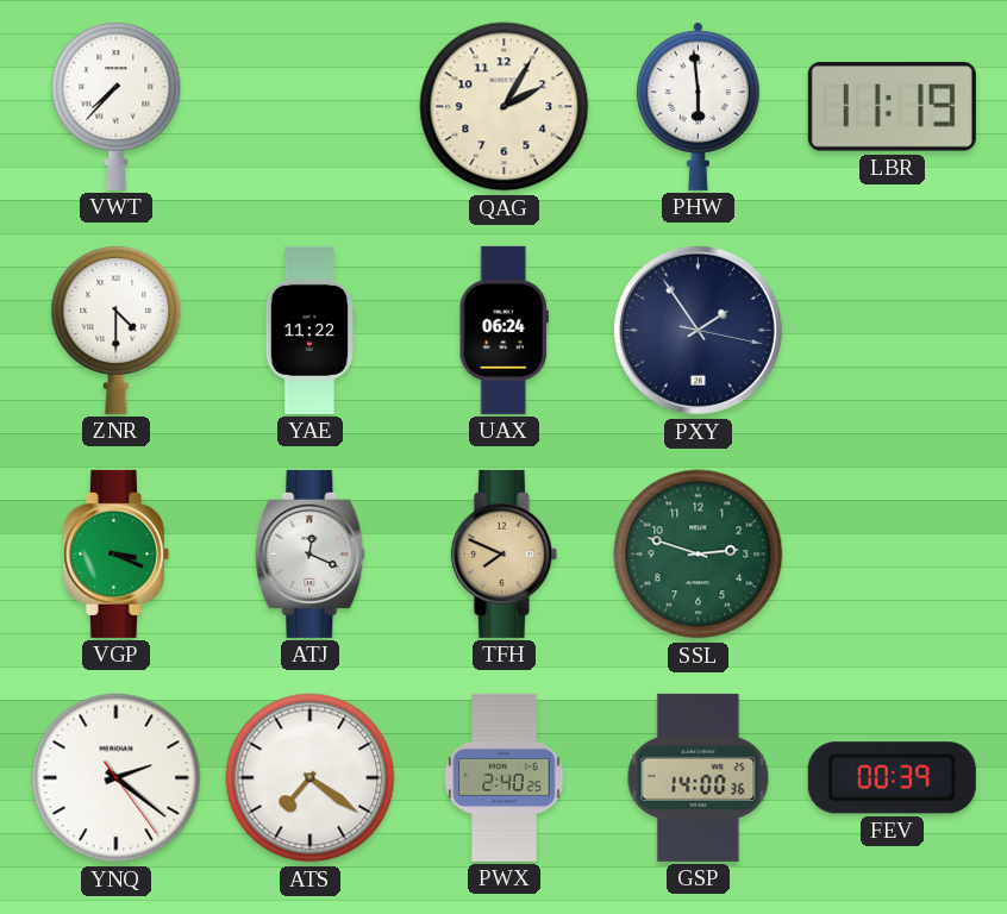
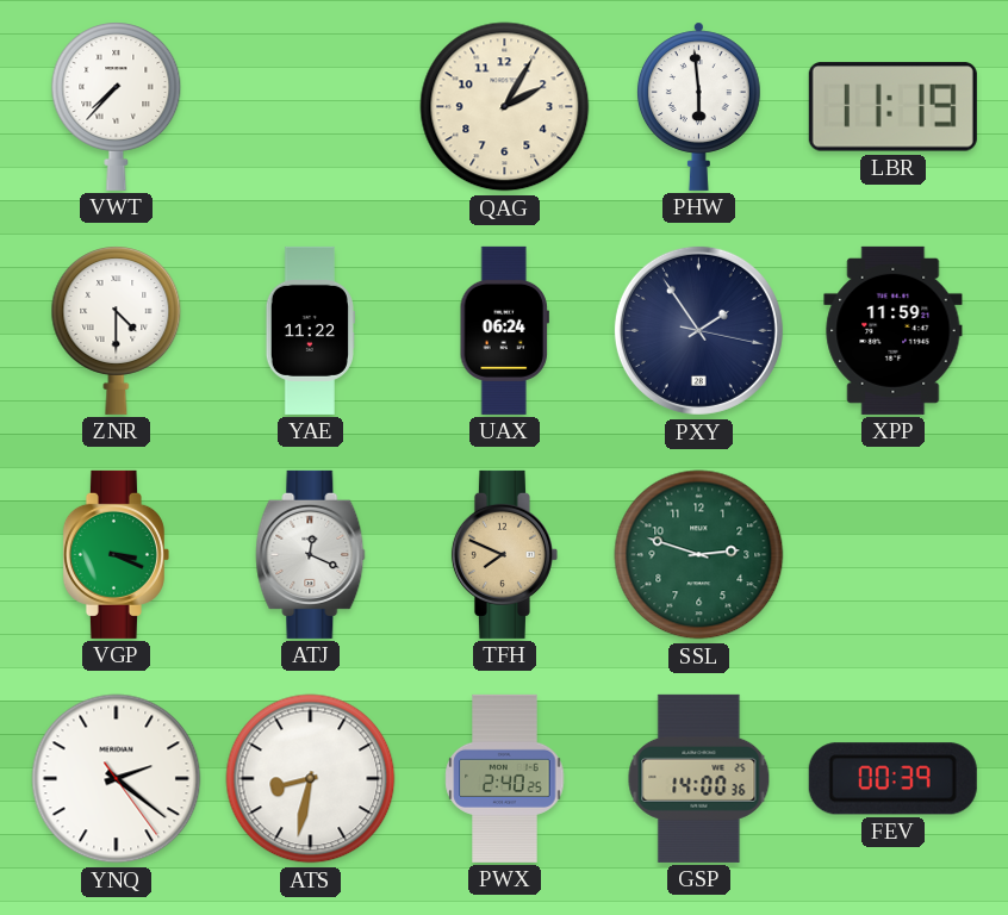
XPP: none -> 11:59
ATS: 7:21 -> 8:32
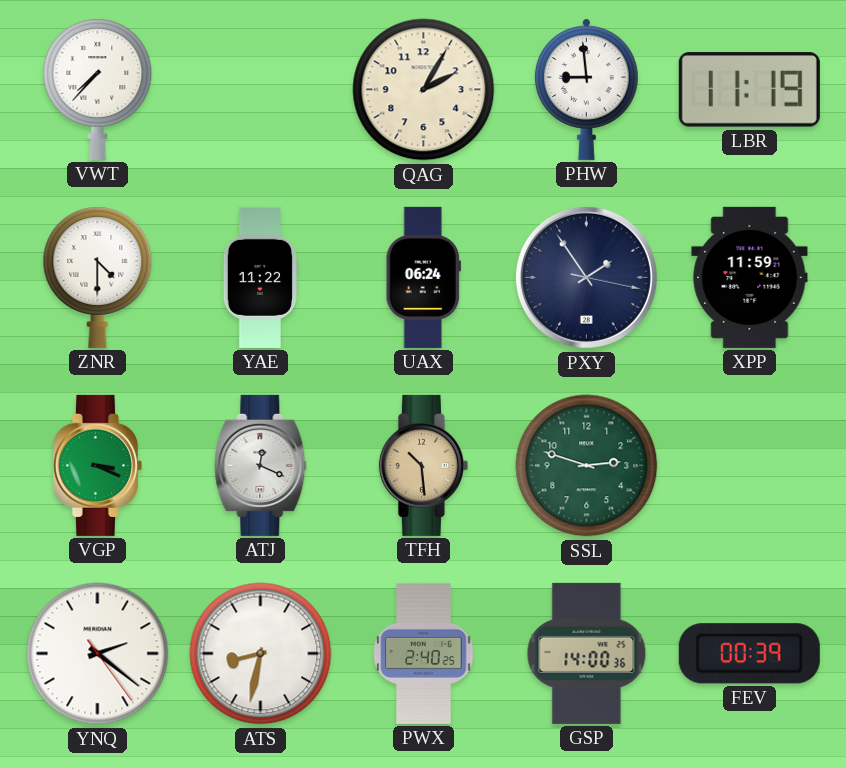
PHW: 5:59 -> 8:59
TFH: 7:49 -> 10:29
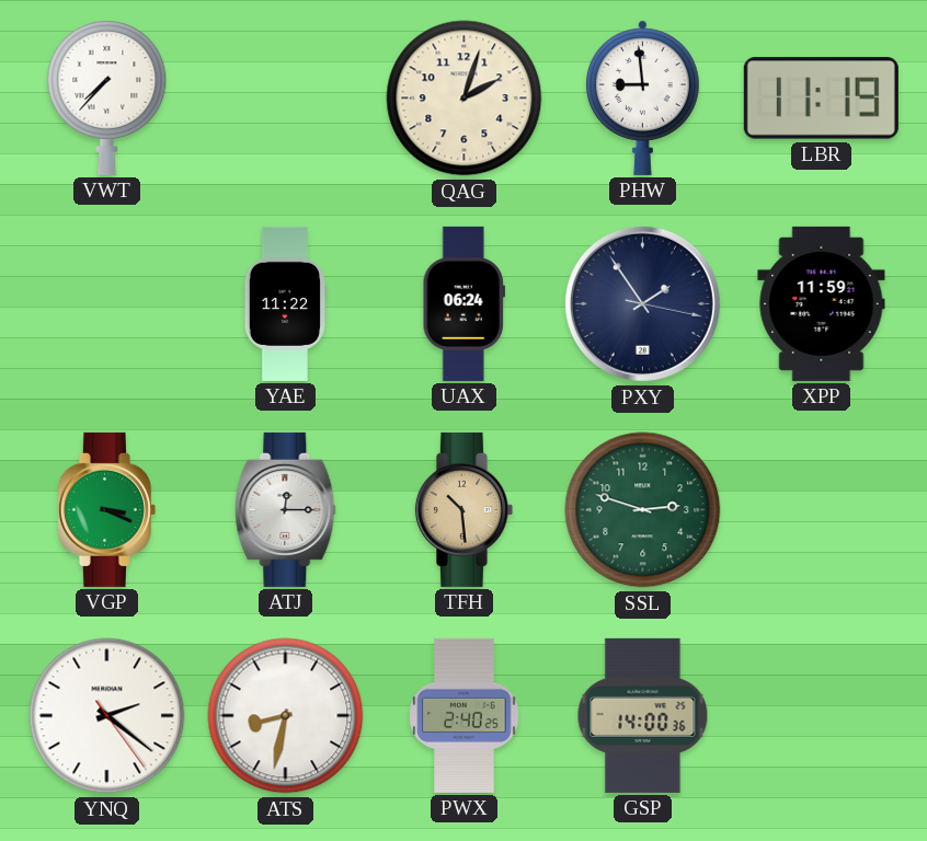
QAG: 2:05 -> 2:03
ZNR: 4:30 -> none
ATJ: 12:19 -> 12:15
FEV: 00:39 -> none
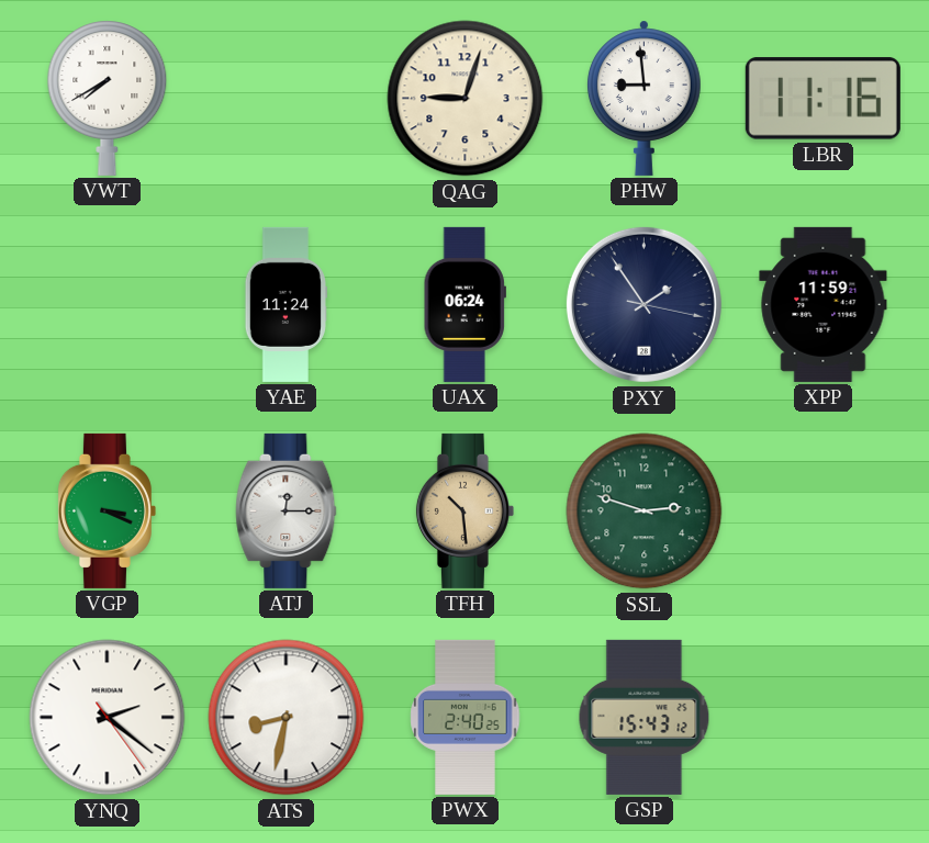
VWT: 7:37 -> 7:40
QAG: 2:03 -> 9:03
LBR: 11:19 -> 11:16
YAE: 11:22 -> 11:24
GSP: 14:00 -> 15:43
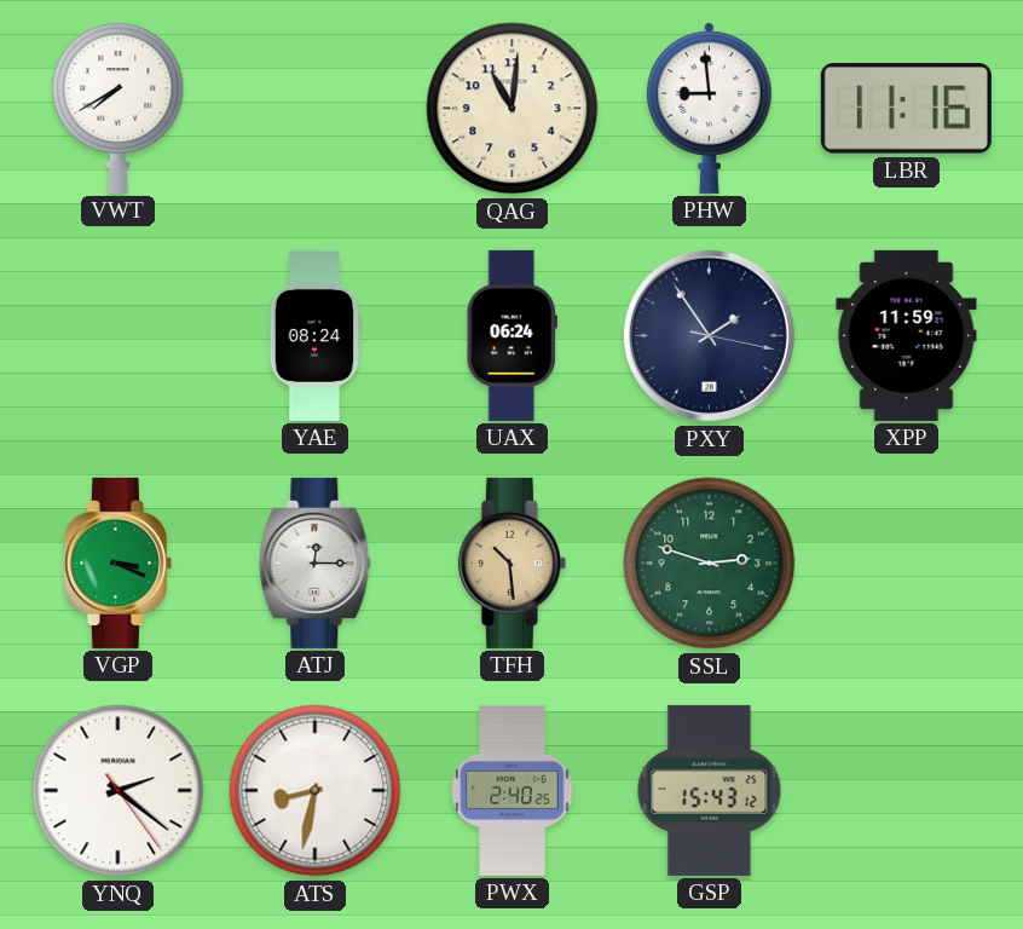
QAG: 9:03 -> 11:01
YAE: 11:24 -> 08:24
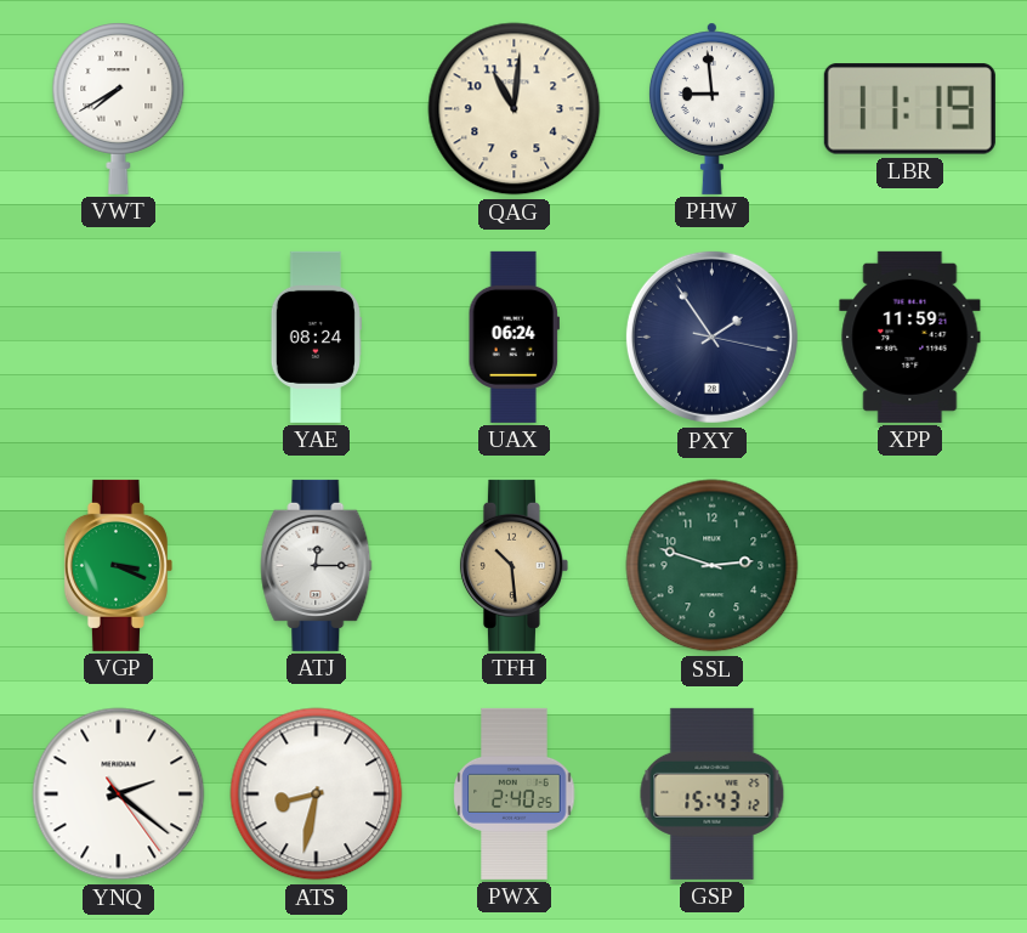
LBR: 11:16 -> 11:19
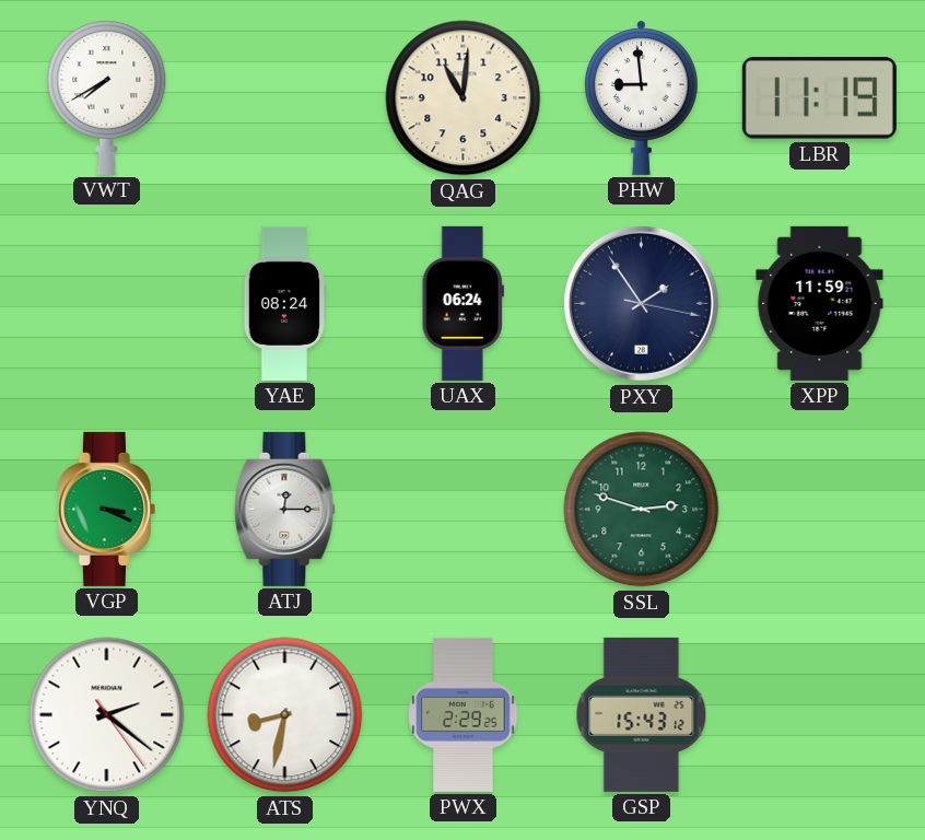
TFH: 10:29 -> none
PWX: 2:40 -> 2:29
